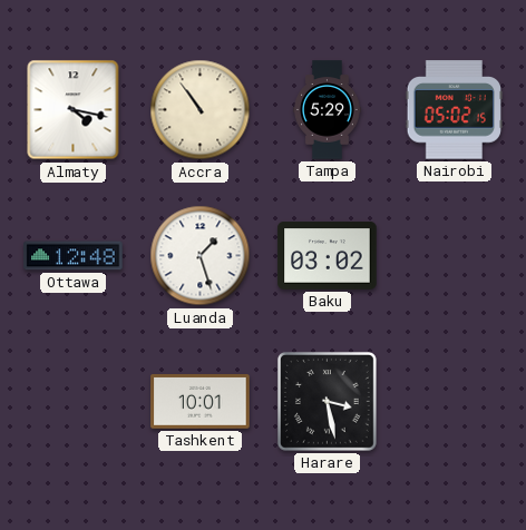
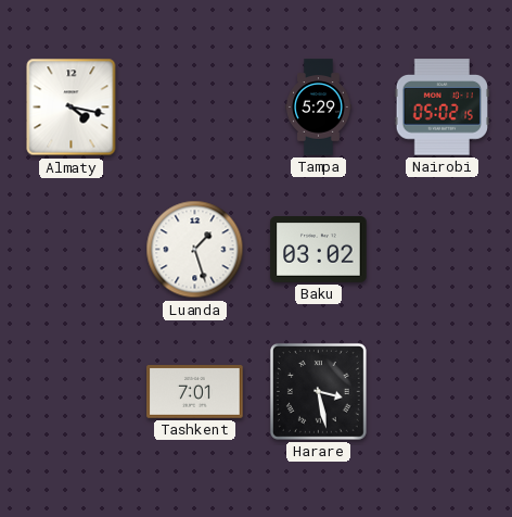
Accra: 10:54 -> none
Ottawa: 12:48 -> none
Tashkent: 10:01 -> 7:01
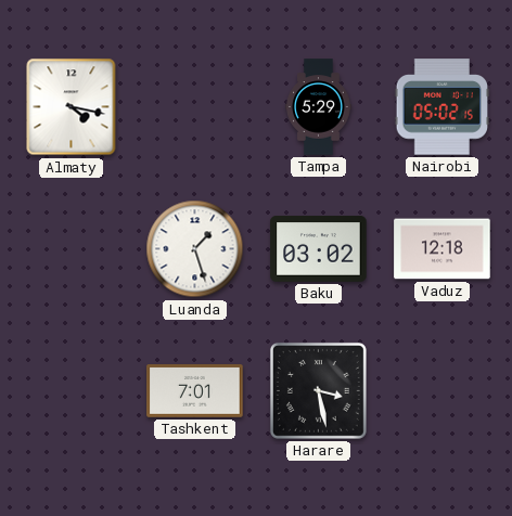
Vaduz: none -> 12:18
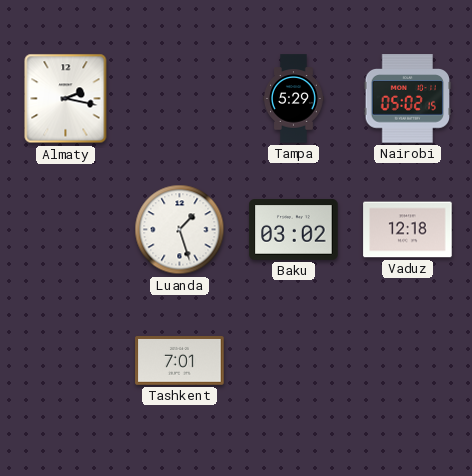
Almaty: 4:17 -> 2:17
Harare: 3:28 -> none
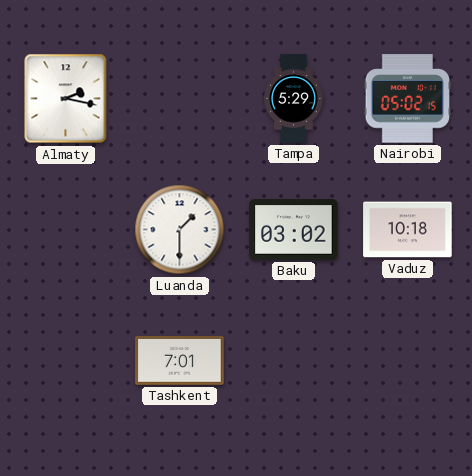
Luanda: 1:27 -> 1:30
Vaduz: 12:18 -> 10:18
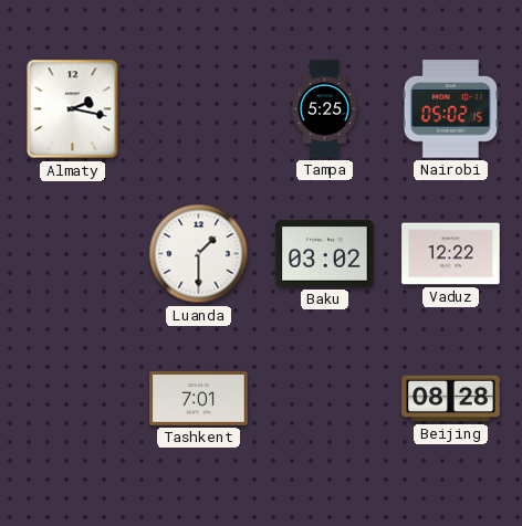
Tampa: 5:29 -> 5:25
Vaduz: 10:18 -> 12:22
Beijing: none -> 08:28
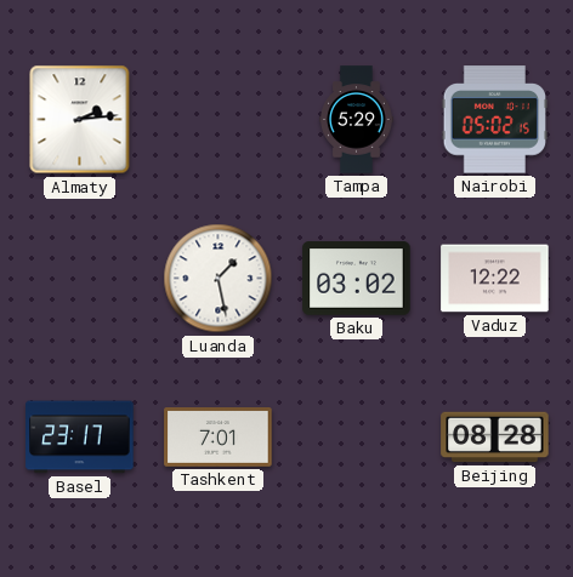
Almaty: 2:17 -> 2:14
Tampa: 5:25 -> 5:29
Luanda: 1:30 -> 1:28
Basel: none -> 23:17
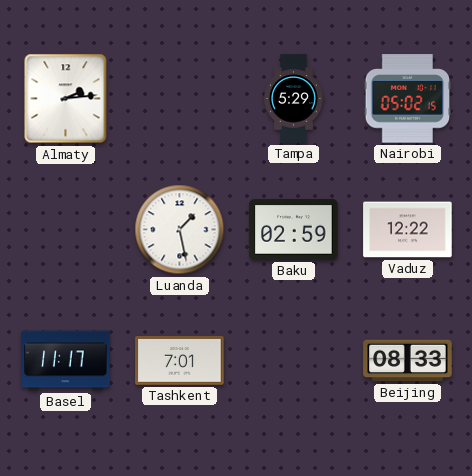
Baku: 03:02 -> 02:59
Basel: 23:17 -> 11:17
Beijing: 08:28 -> 08:33
